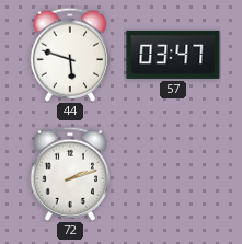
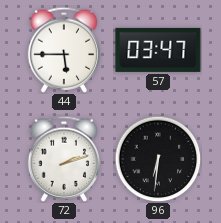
44: 5:48 -> 5:45
96: none -> 6:31
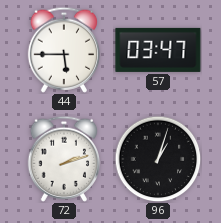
96: 6:31 -> 1:03
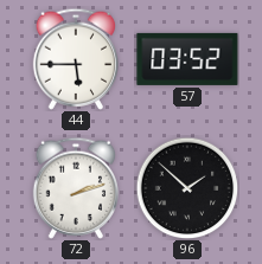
57: 03:47 -> 03:52
96: 1:03 -> 1:52
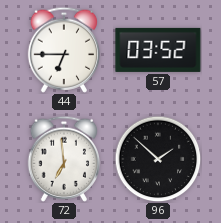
44: 5:45 -> 6:45
72: 2:12 -> 6:59
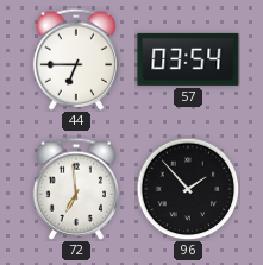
57: 03:52 -> 03:54
96: 1:52 -> 1:53
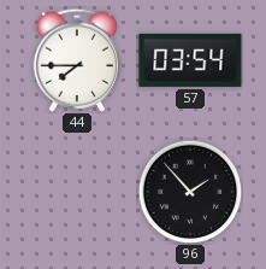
44: 6:45 -> 7:45
72: 6:59 -> none
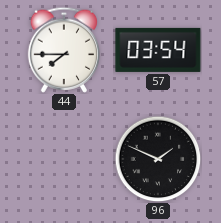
96: 1:53 -> 1:49
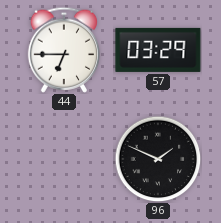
44: 7:45 -> 6:45
57: 03:54 -> 03:29
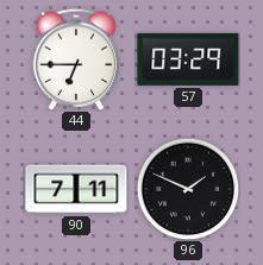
90: none -> 7:11
